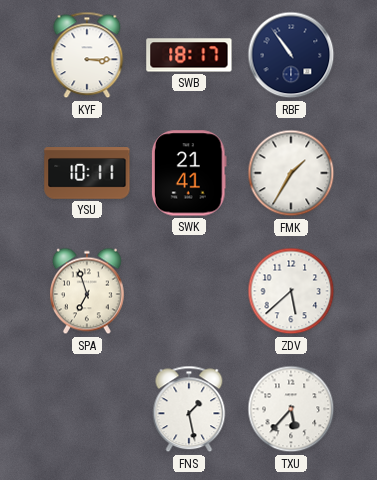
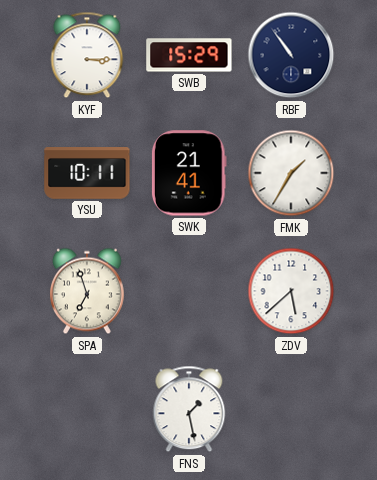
SWB: 18:17 -> 15:29
TXU: 5:37 -> none
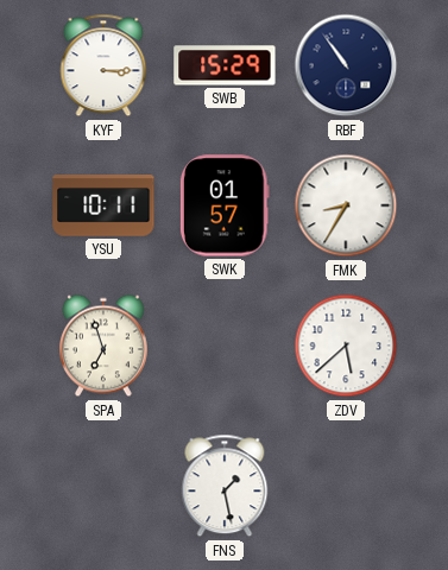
SWK: 21:41 -> 01:57
FMK: 1:35 -> 8:35
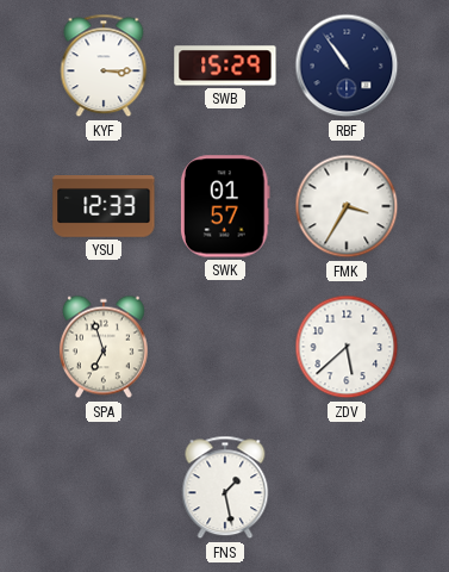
YSU: 10:11 -> 12:33
FMK: 8:35 -> 3:35
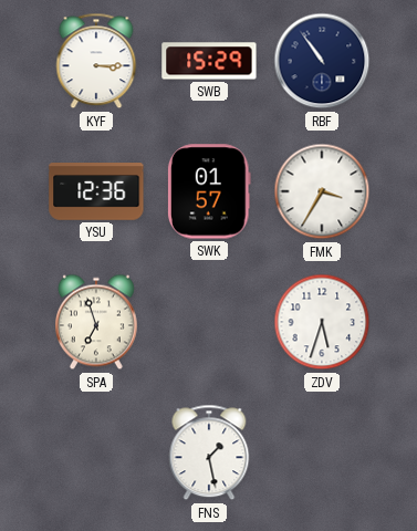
YSU: 12:33 -> 12:36
ZDV: 5:38 -> 5:33
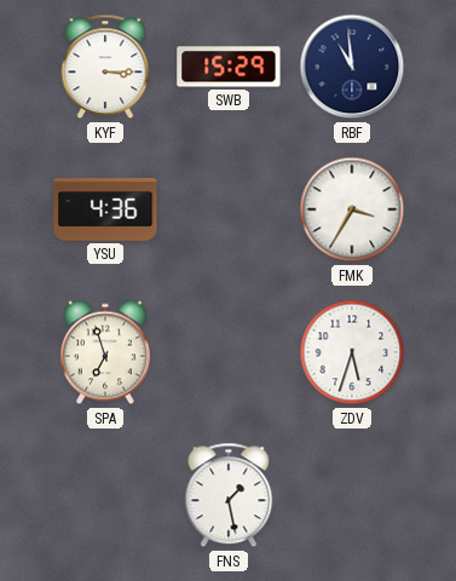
RBF: 10:54 -> 10:59
YSU: 12:36 -> 4:36
SWK: 01:57 -> none
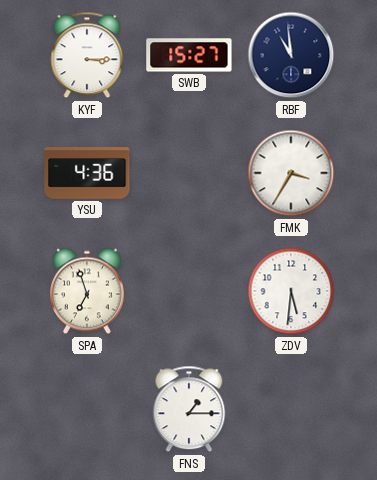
SWB: 15:29 -> 15:27
ZDV: 5:33 -> 5:31
FNS: 1:28 -> 1:15
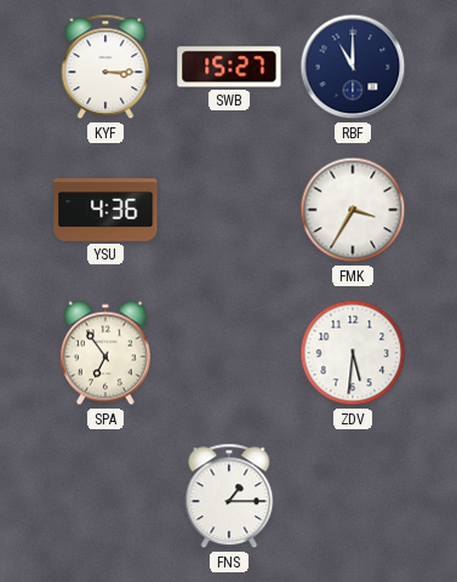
RBF: 10:59 -> 11:00
SPA: 6:57 -> 6:54
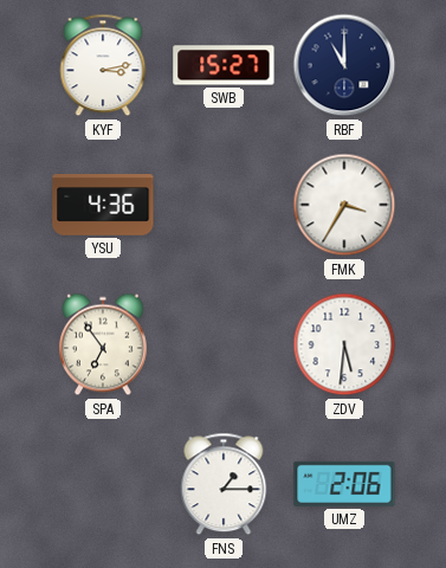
KYF: 3:15 -> 3:13
UMZ: none -> 2:06
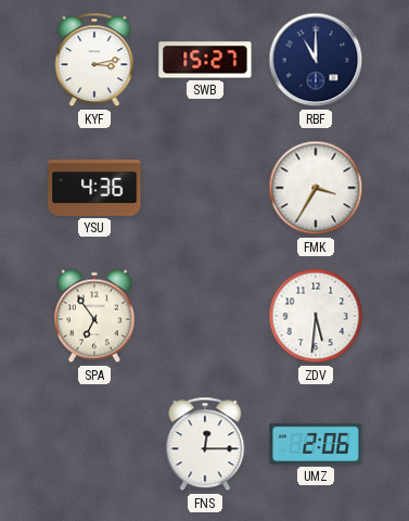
FNS: 1:15 -> 12:15
